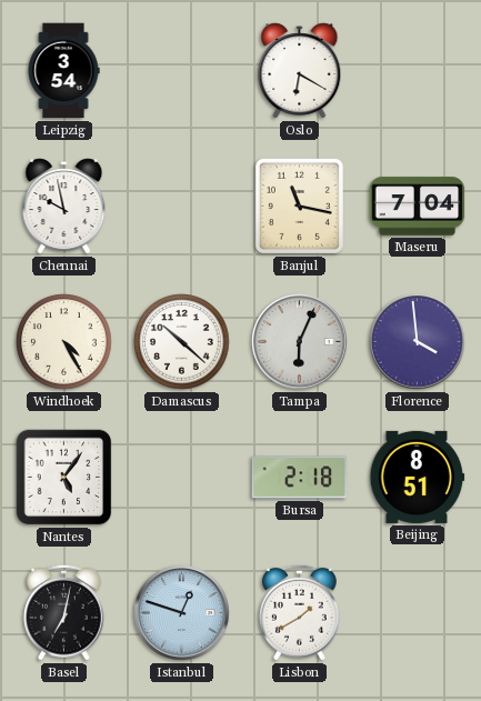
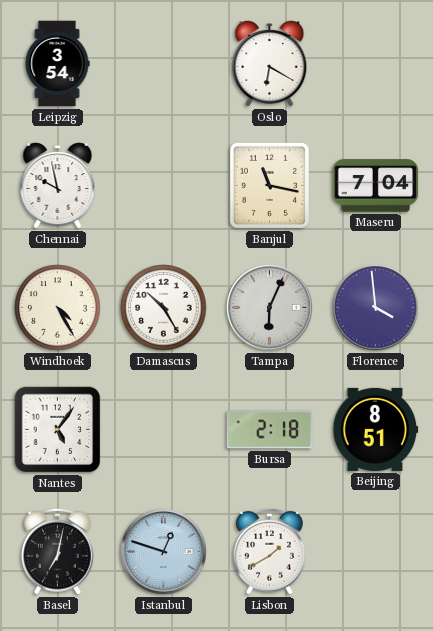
Damascus: 10:22 -> 10:25
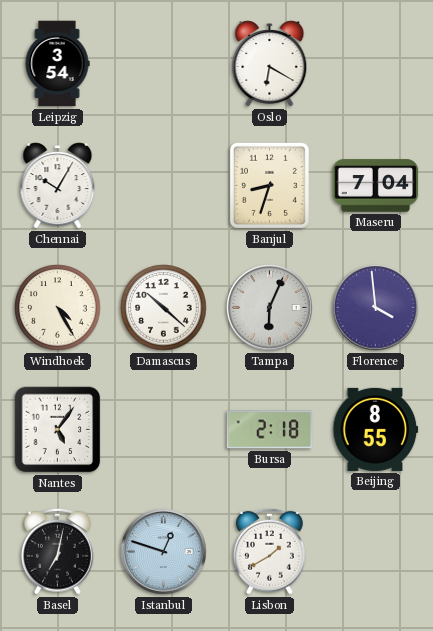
Chennai: 9:58 -> 10:05
Banjul: 11:17 -> 8:33
Damascus: 10:25 -> 10:22
Beijing: 8:51 -> 8:55
